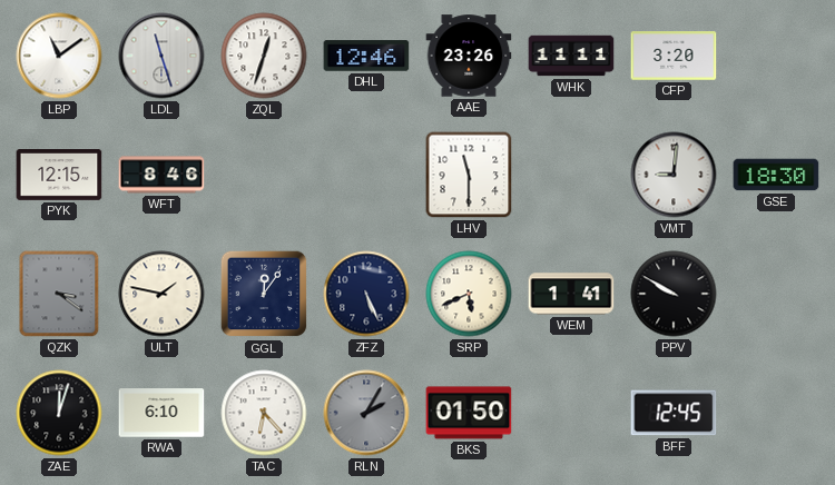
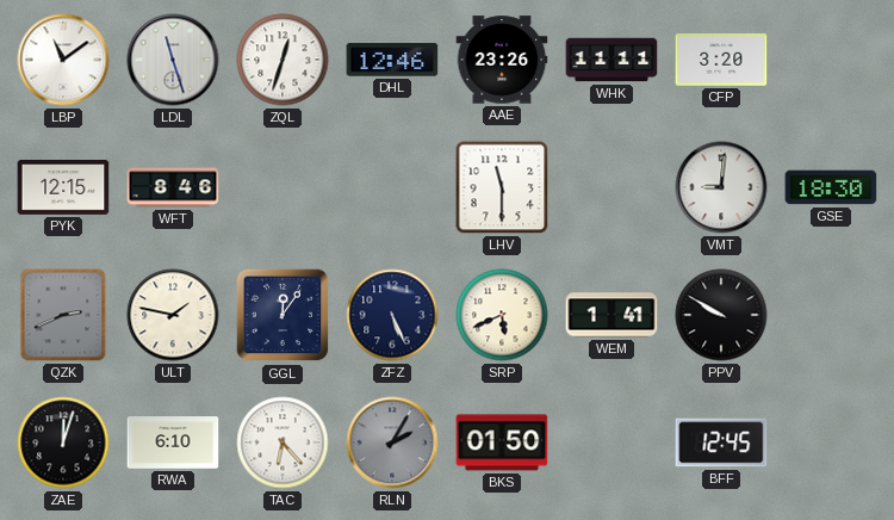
QZK: 3:21 -> 2:41
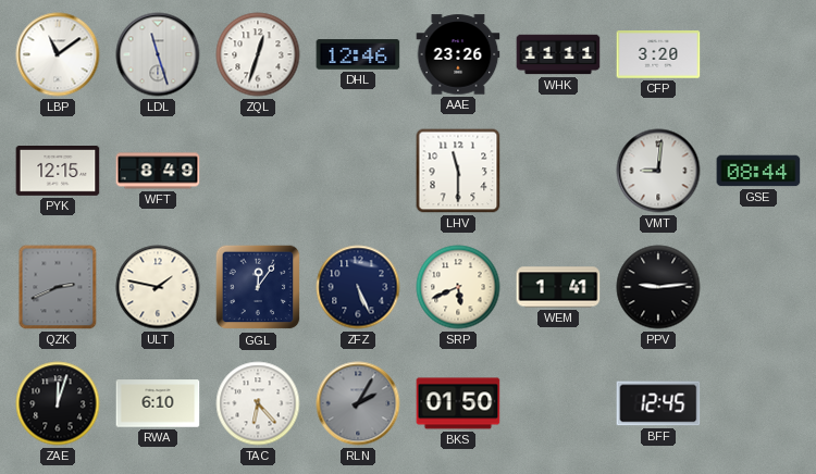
WFT: 8:46 -> 8:49
GSE: 18:30 -> 08:44
PPV: 9:50 -> 9:14
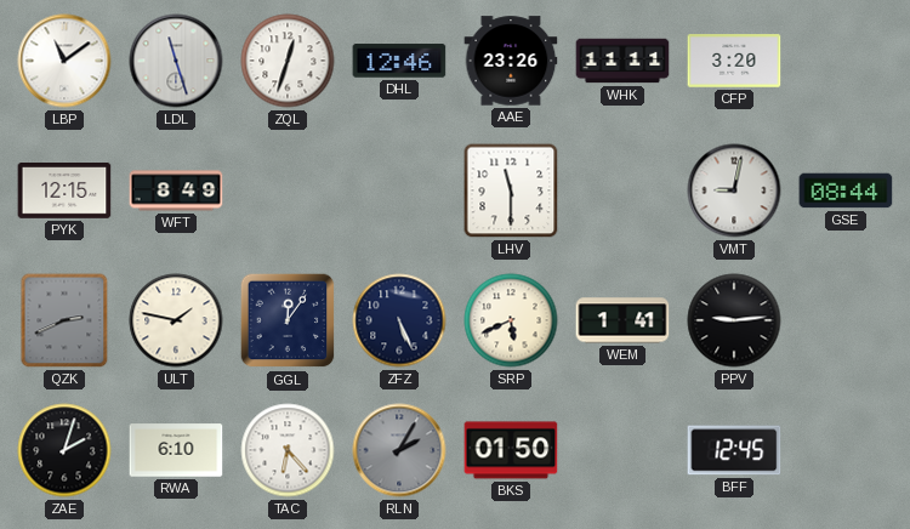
VMT: 9:01 -> 9:02
ZAE: 12:03 -> 2:03
